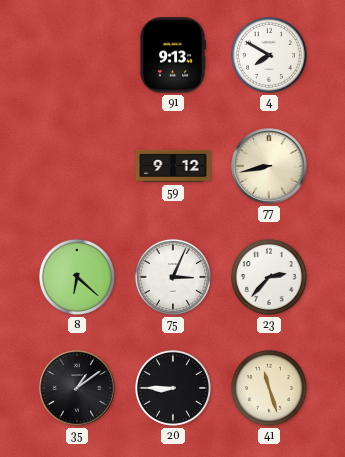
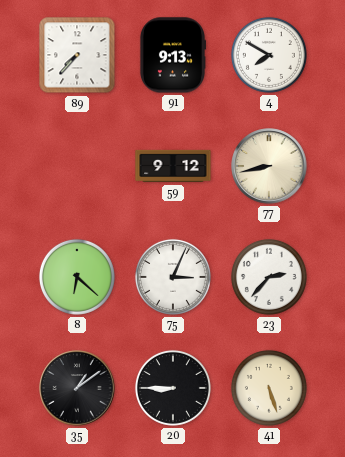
89: none -> 7:37
41: 11:27 -> 5:27
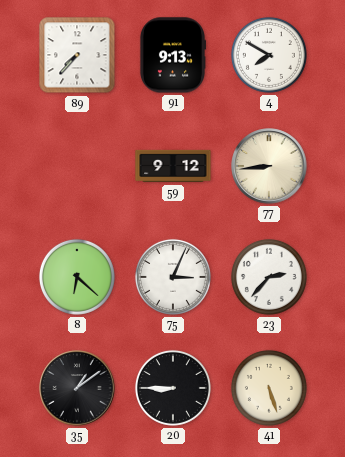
77: 8:43 -> 8:44
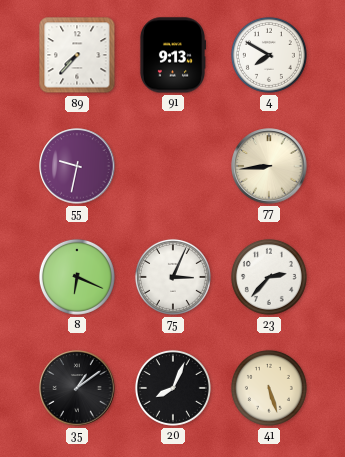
55: none -> 9:32
59: 9:12 -> none
8: 6:22 -> 6:19
20: 8:45 -> 8:04
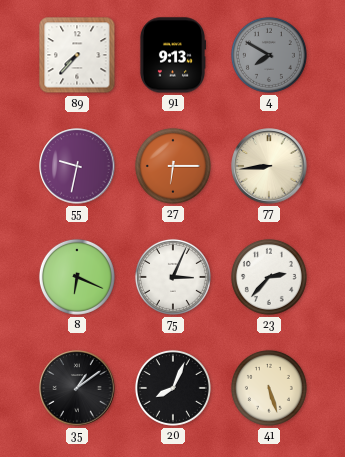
4 dial: white -> grey
27: none -> 6:15
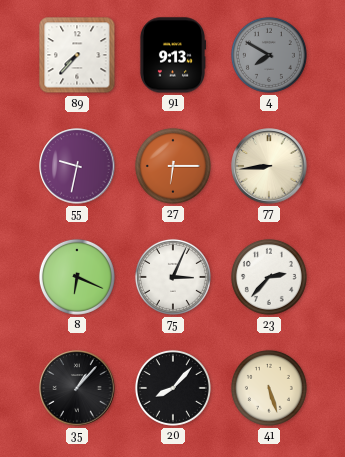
35: 1:09 -> 1:07
20: 8:04 -> 8:07
